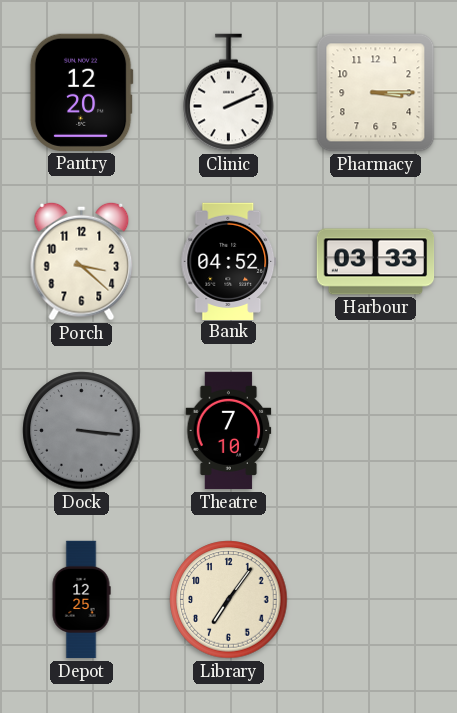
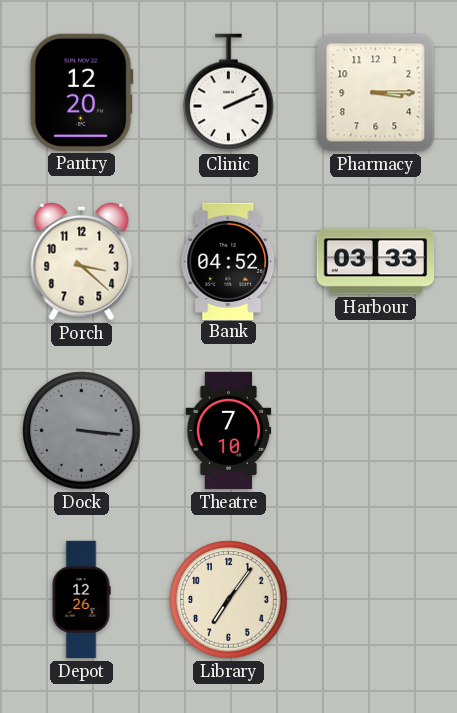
Depot: 12:25 -> 12:26
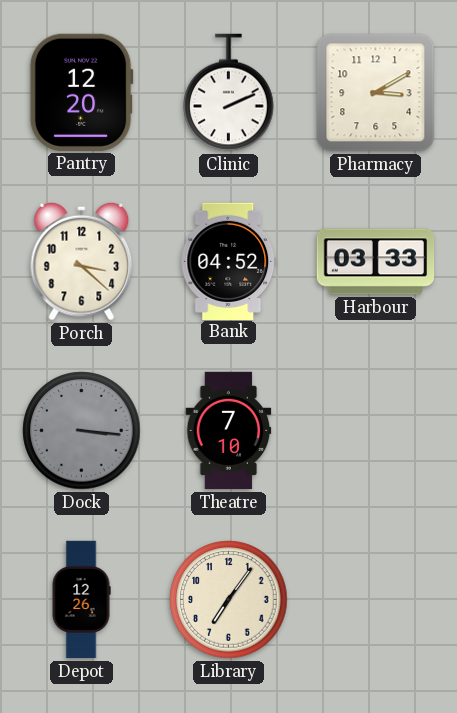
Pharmacy: 3:15 -> 3:10
